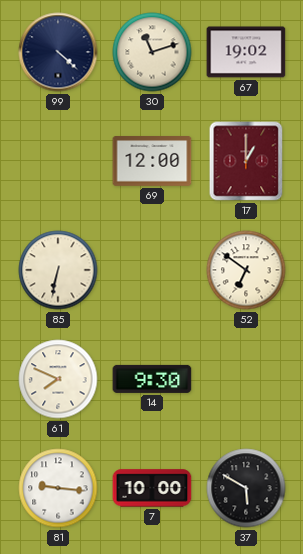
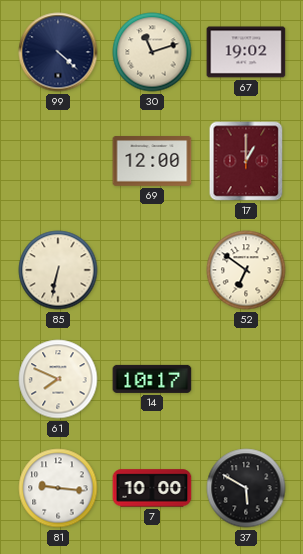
14: 9:30 -> 10:17
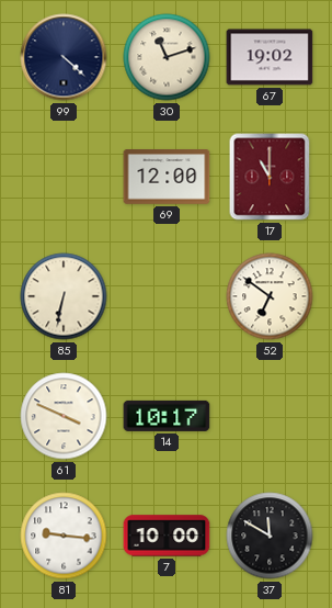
17: 1:00 -> 11:00
61: 7:49 -> 3:49
37: 5:50 -> 11:50
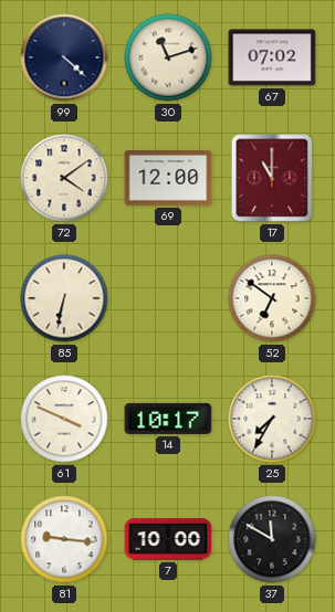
67: 19:02 -> 07:02
72: none -> 4:09
25: none -> 7:35
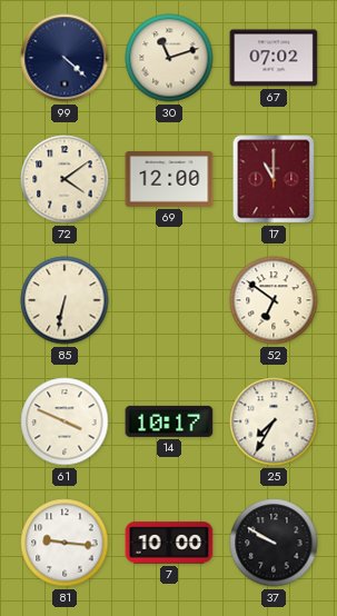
37: 11:50 -> 9:50
